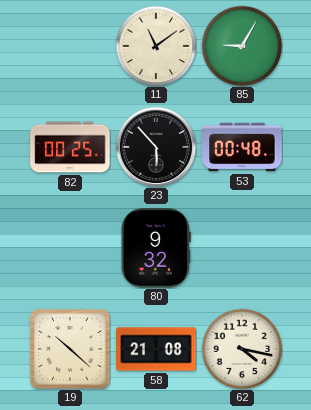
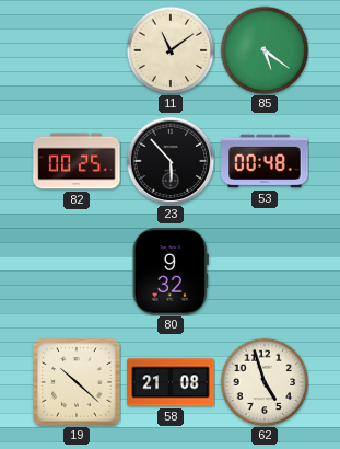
85: 9:05 -> 5:21
62: 4:17 -> 4:57
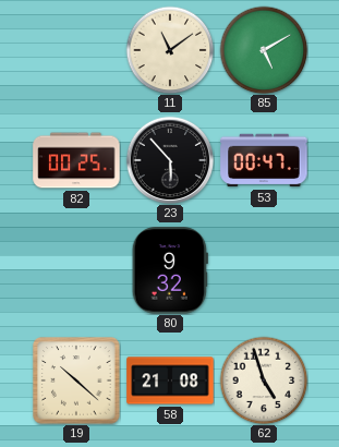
85: 5:21 -> 5:10
53: 00:48 -> 00:47
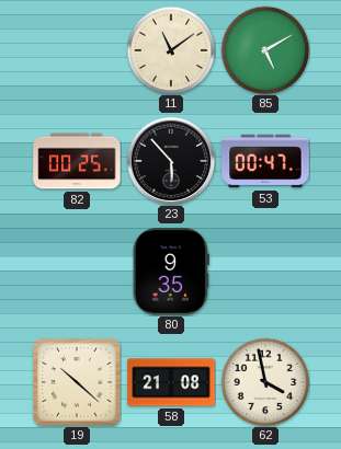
80: 9:32 -> 9:35
62: 4:57 -> 3:58
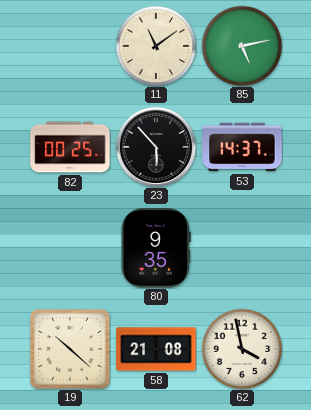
85: 5:10 -> 5:13
53: 00:47 -> 14:37
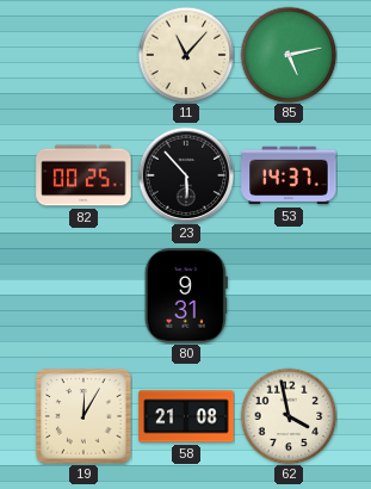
11: 11:09 -> 11:07
80: 9:35 -> 9:31
19: 10:22 -> 12:05
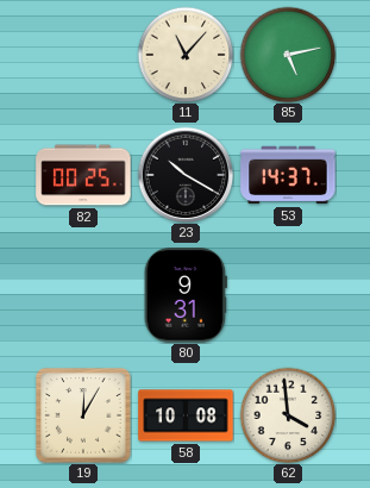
23: 5:53 -> 10:20
58: 21:08 -> 10:08
62: 3:58 -> 3:59
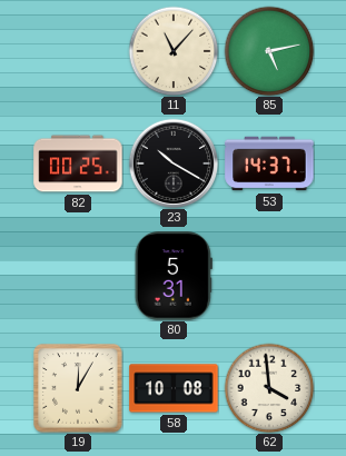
80: 9:31 -> 5:31
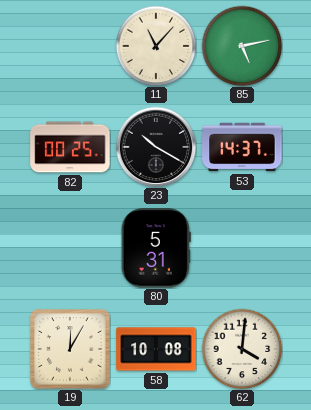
62: 3:59 -> 4:01
